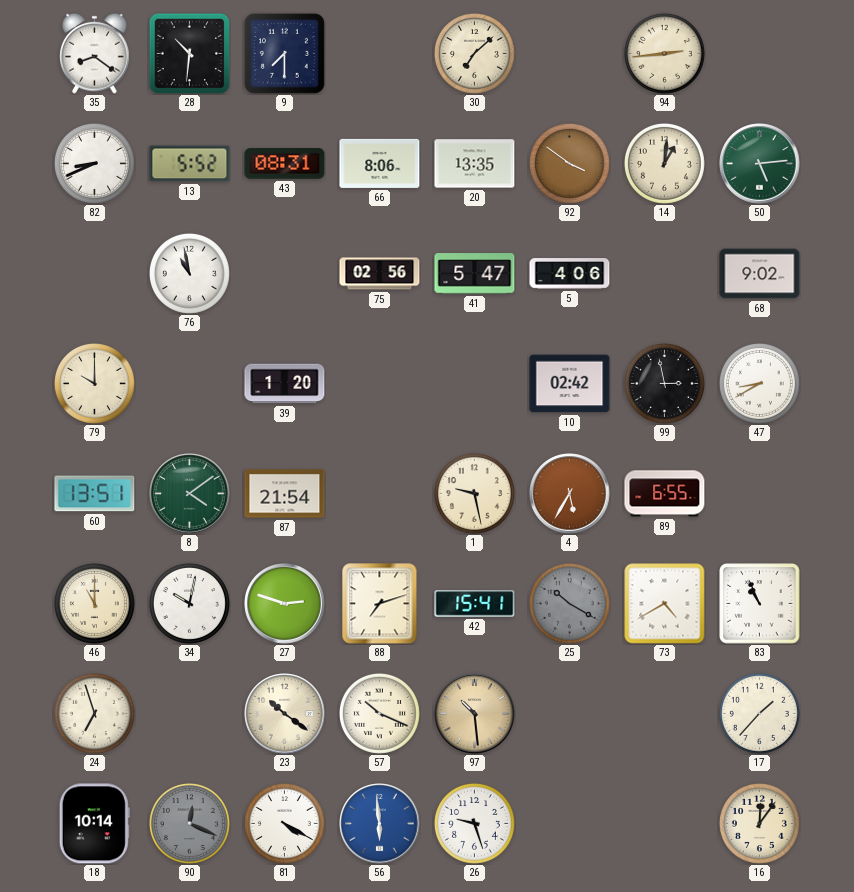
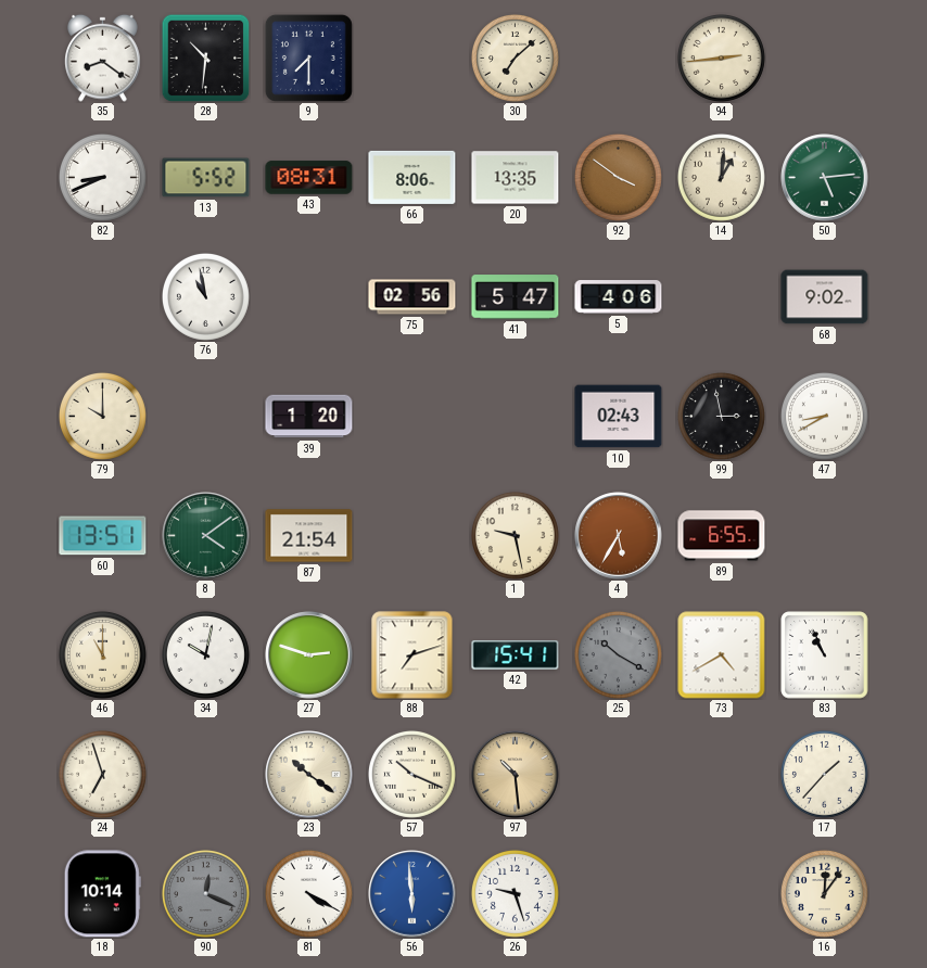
10: 02:42 -> 02:43
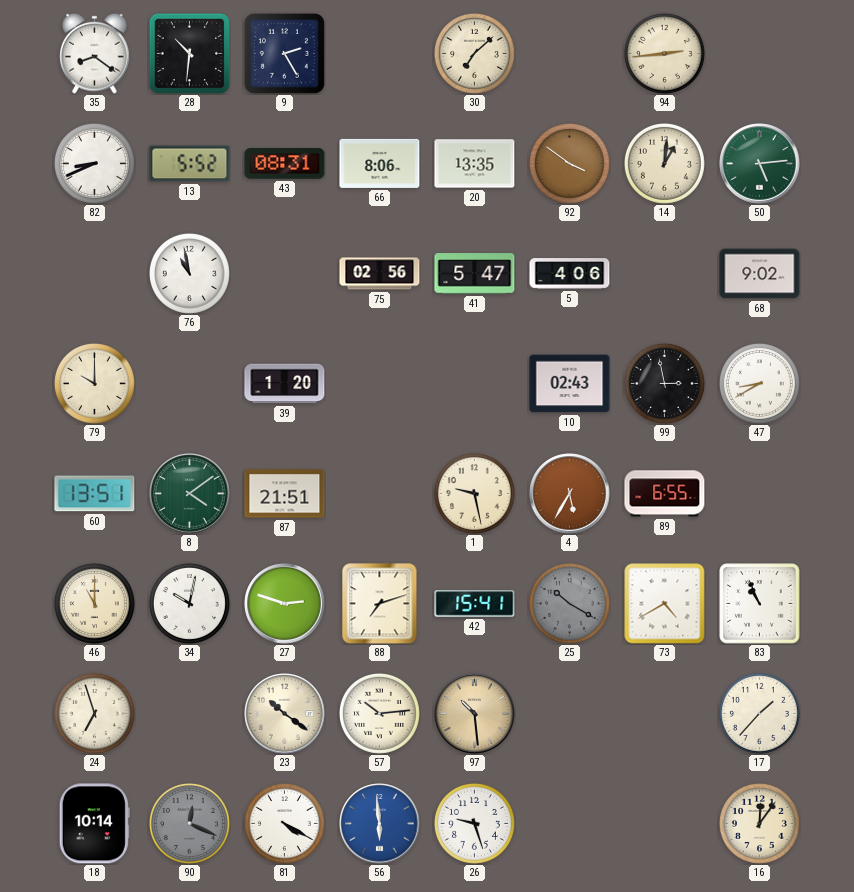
9: 7:30 -> 2:25
87: 21:54 -> 21:51
57: 10:19 -> 10:14
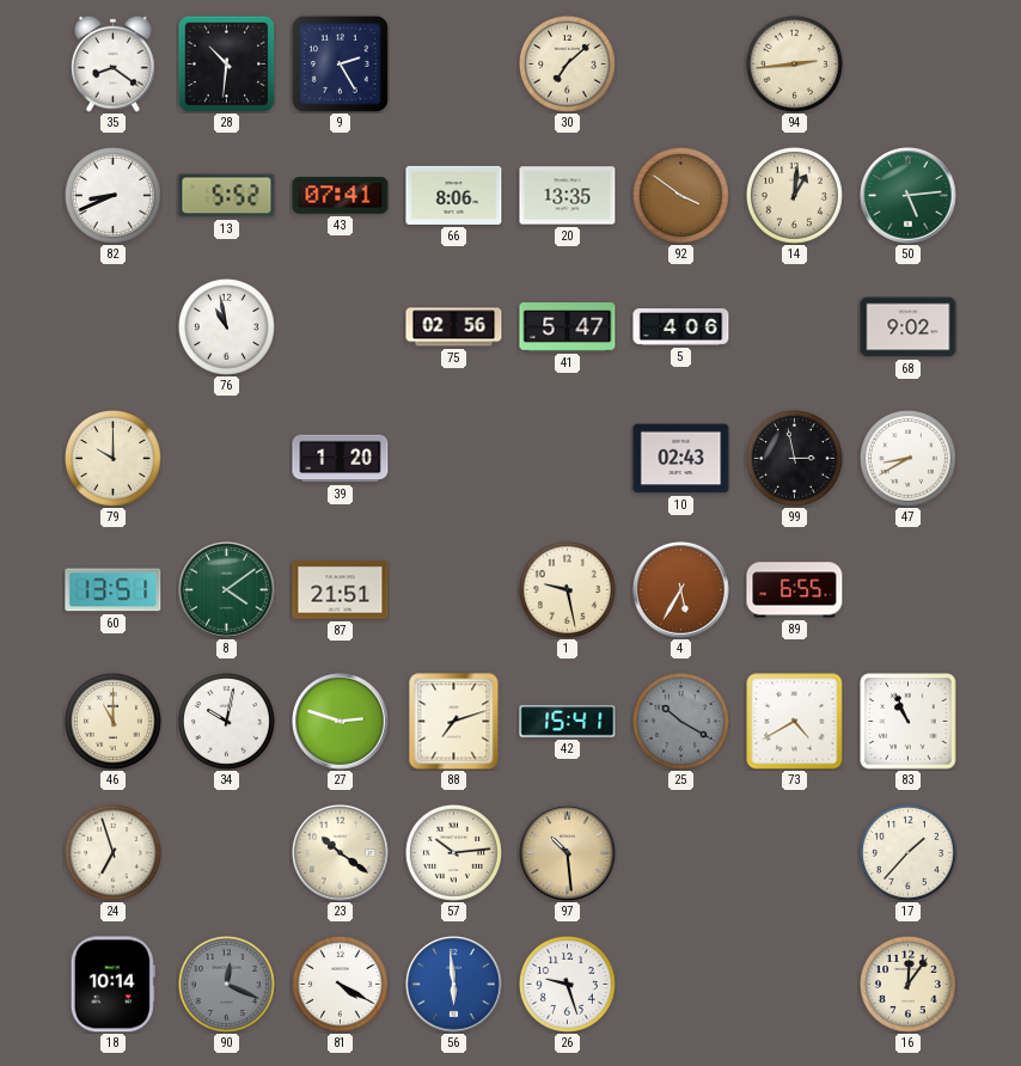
43: 08:31 -> 07:41
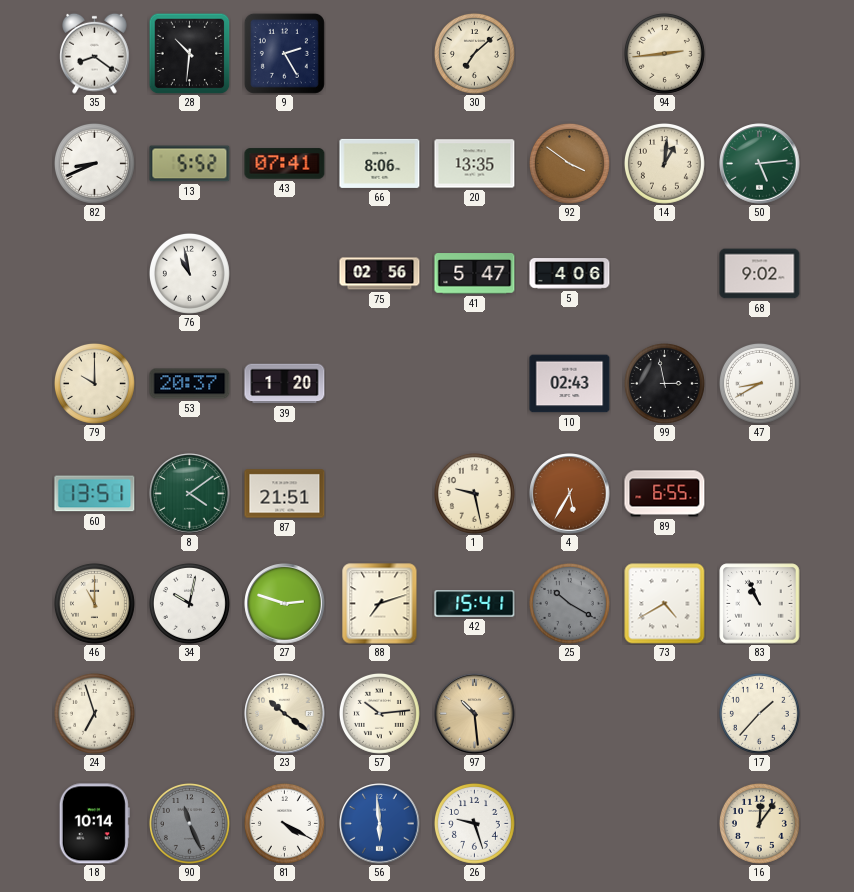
53: none -> 20:37
90: 12:19 -> 11:26
